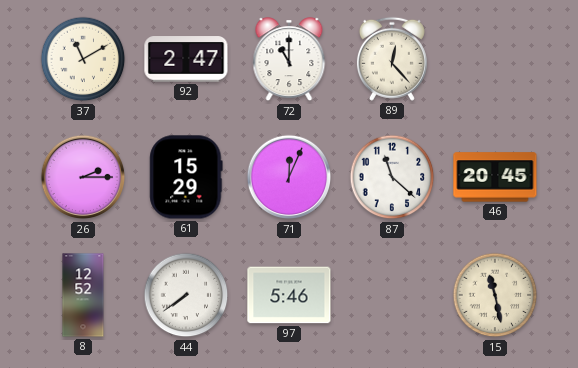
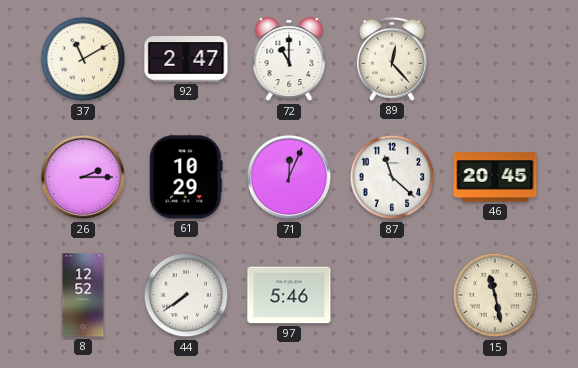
61: 15:29 -> 10:29
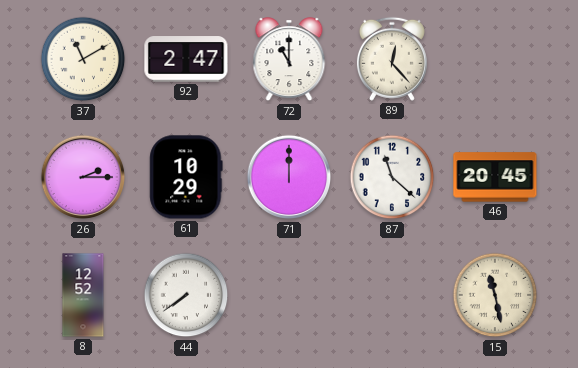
71: 12:04 -> 12:00
97: 5:46 -> none
